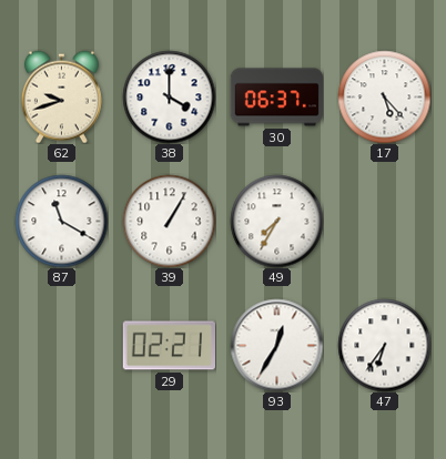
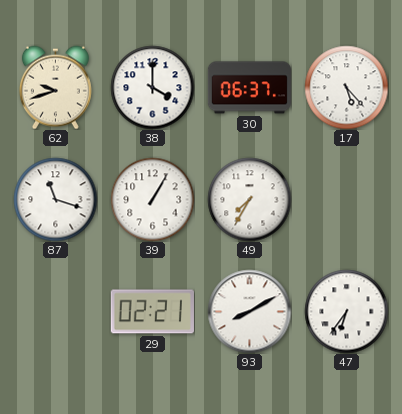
87: 11:20 -> 11:18
93: 12:35 -> 8:10
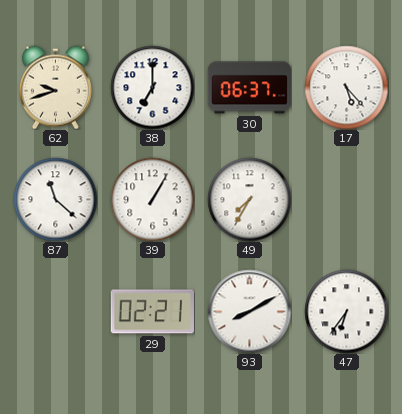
38: 4:00 -> 7:00
87: 11:18 -> 11:22
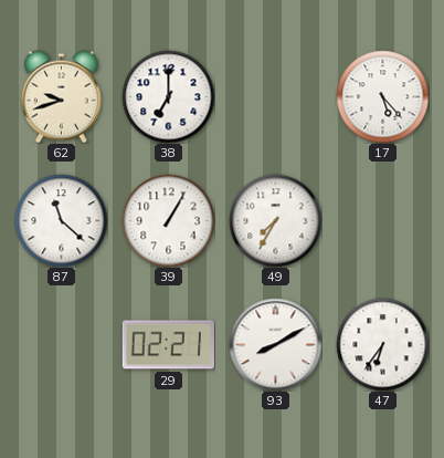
30: 06:37 -> none
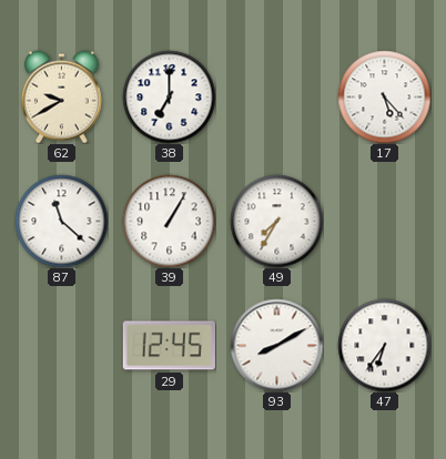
62: 9:42 -> 9:40
29: 02:21 -> 12:45
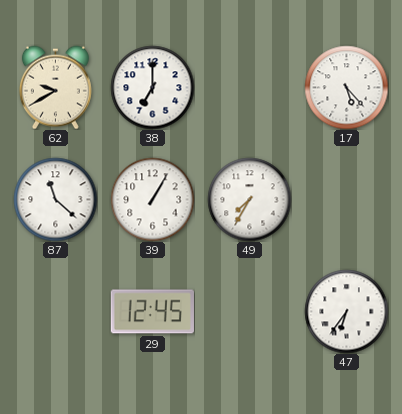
93: 8:10 -> none
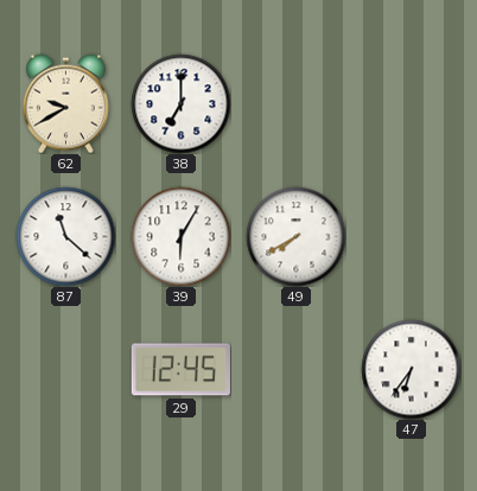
17: 5:23 -> none
39: 1:05 -> 6:05
49: 7:35 -> 7:40
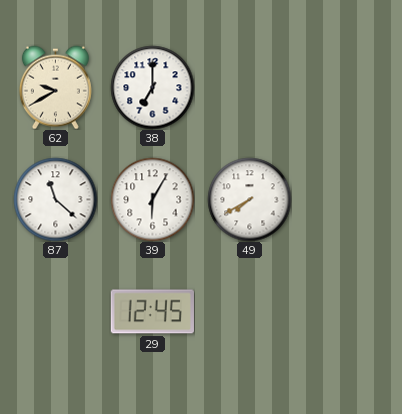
47: 6:36 -> none
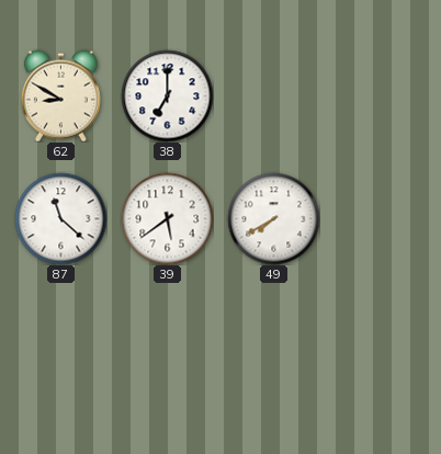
62: 9:40 -> 8:50
39: 6:05 -> 5:39
29: 12:45 -> none
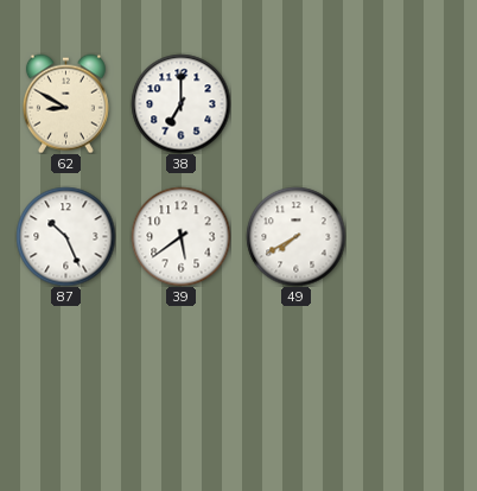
87: 11:22 -> 10:26
